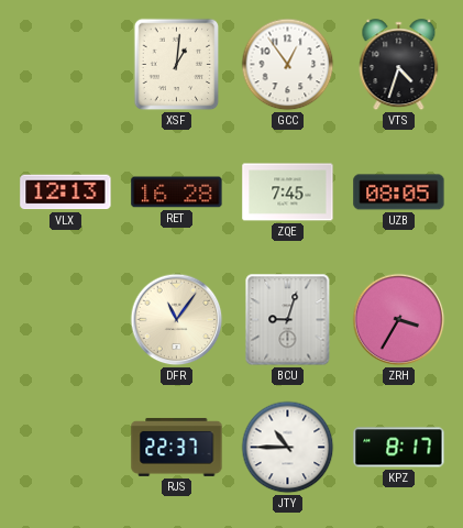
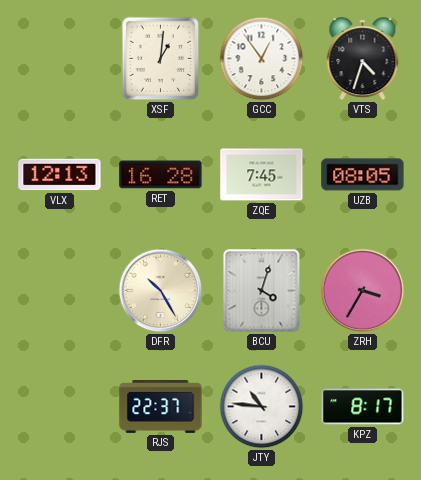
DFR: 11:06 -> 10:25
BCU: 9:03 -> 4:03
JTY: 10:45 -> 10:46
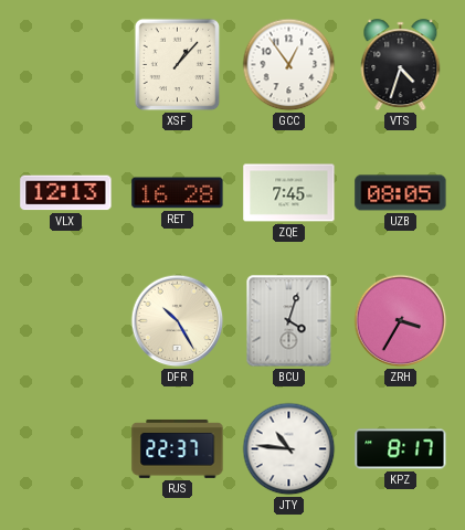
XSF: 1:01 -> 1:07
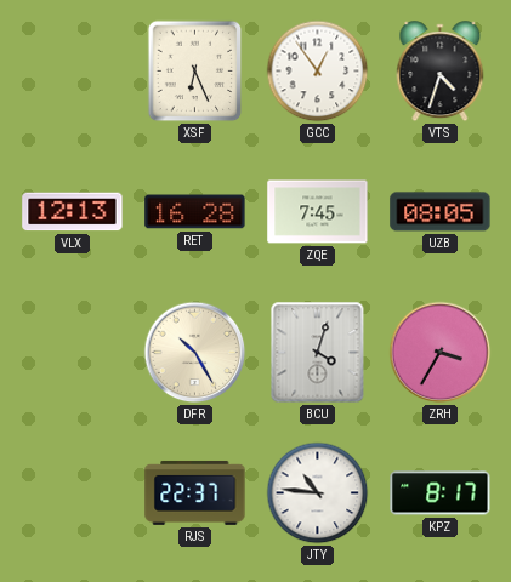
XSF: 1:07 -> 6:26
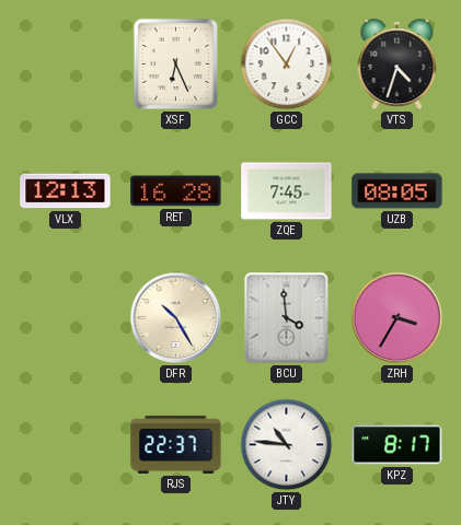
BCU: 4:03 -> 3:59
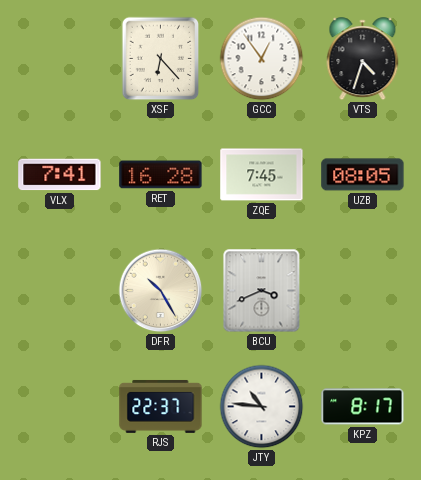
XSF: 6:26 -> 6:23
VLX: 12:13 -> 7:41
BCU: 3:59 -> 3:41
ZRH: 3:35 -> none
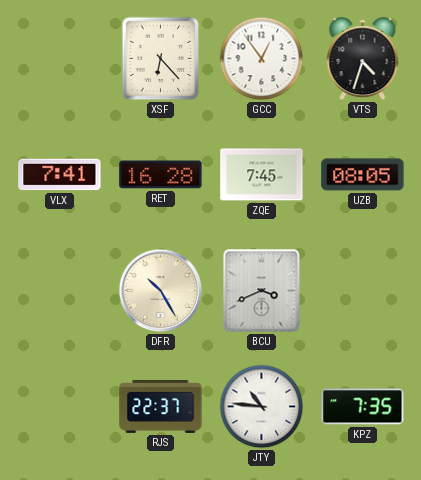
KPZ: 8:17 -> 7:35
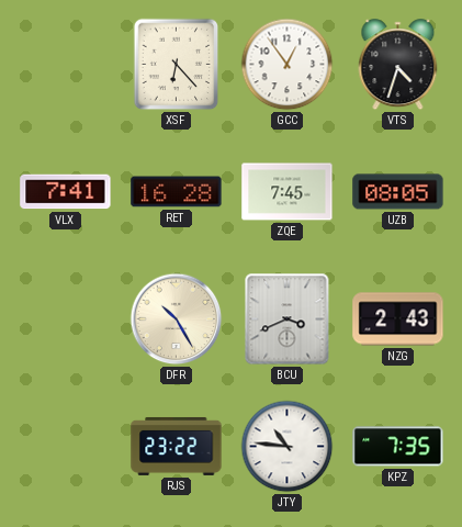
NZG: none -> 2:43
RJS: 22:37 -> 23:22
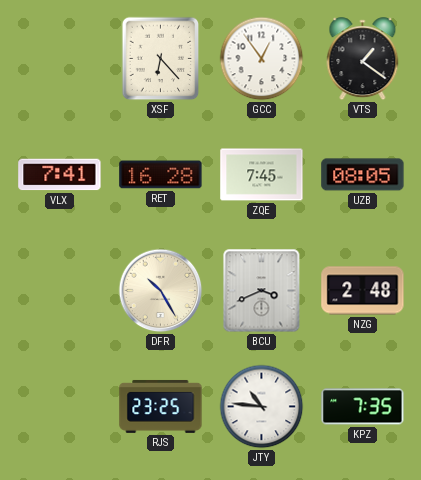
VTS: 4:33 -> 1:21
NZG: 2:43 -> 2:48
RJS: 23:22 -> 23:25
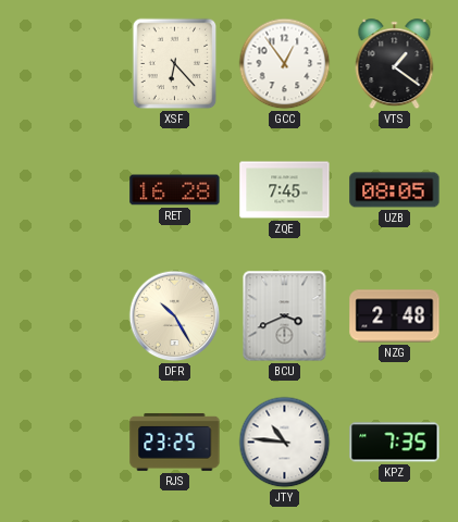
VLX: 7:41 -> none
